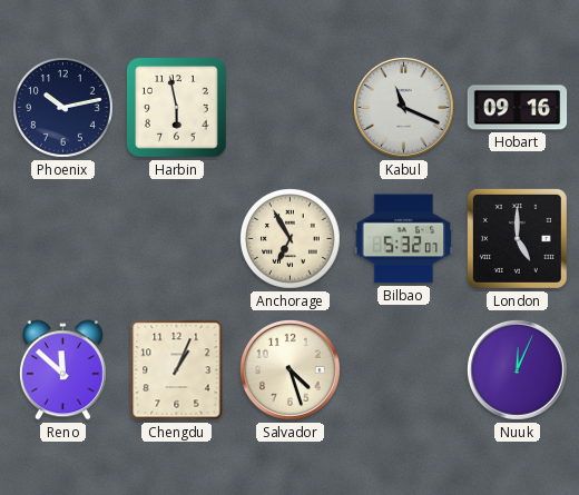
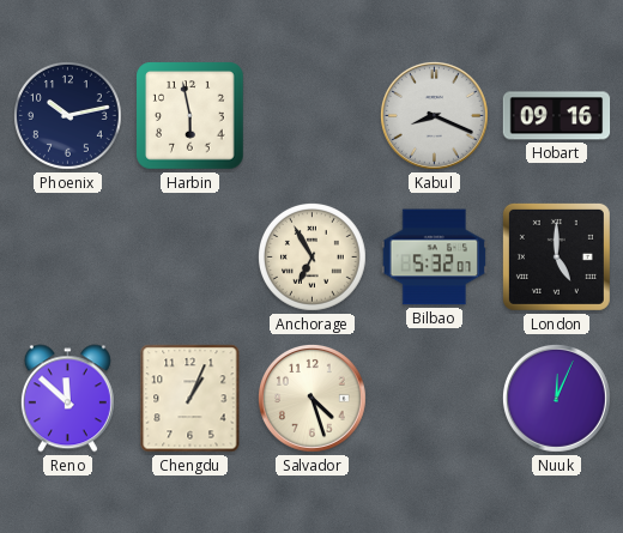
Kabul: 11:19 -> 8:19
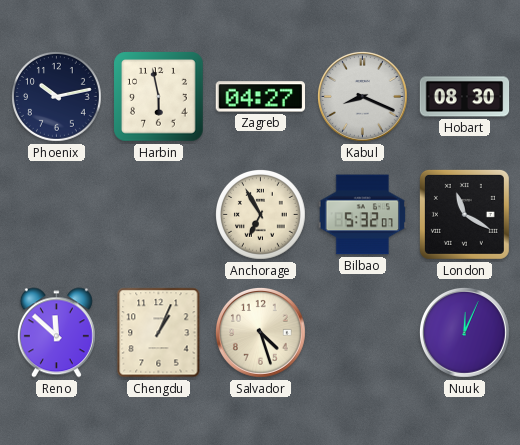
Zagreb: none -> 04:27
Hobart: 09:16 -> 08:30
London: 5:00 -> 11:20
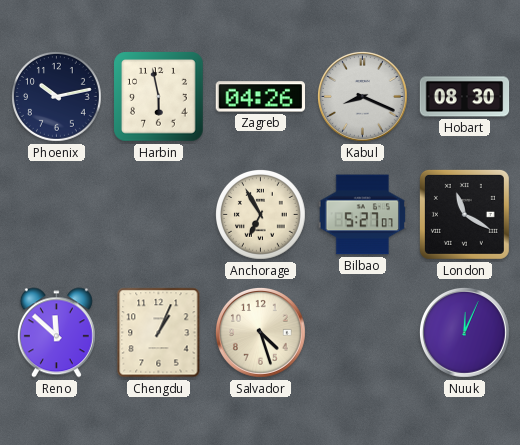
Zagreb: 04:27 -> 04:26
Bilbao: 5:32 -> 5:27
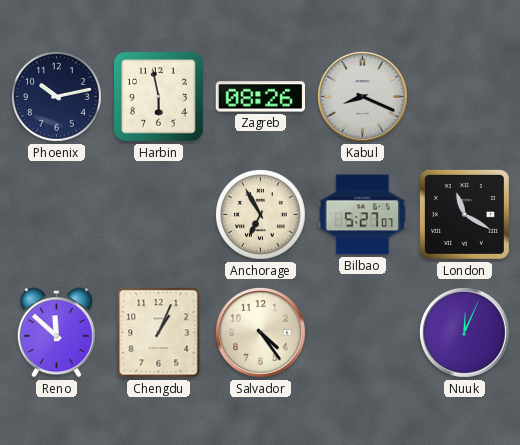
Zagreb: 04:26 -> 08:26
Hobart: 08:30 -> none
Salvador: 4:27 -> 4:24
